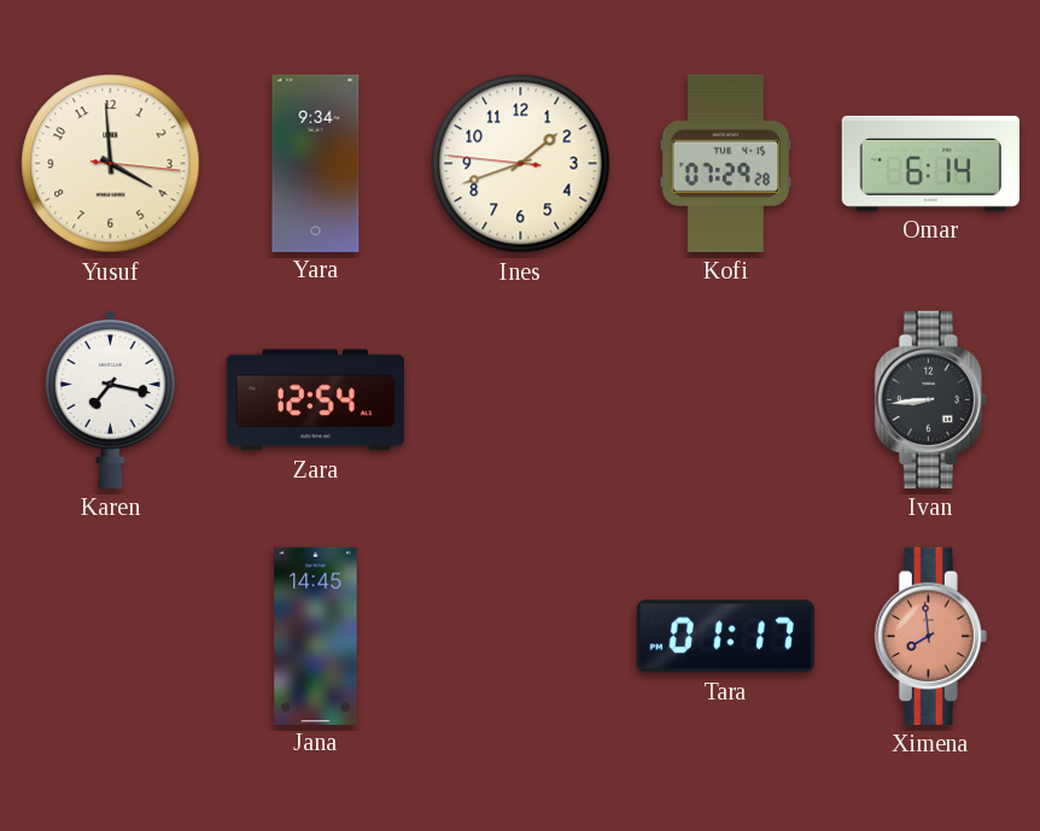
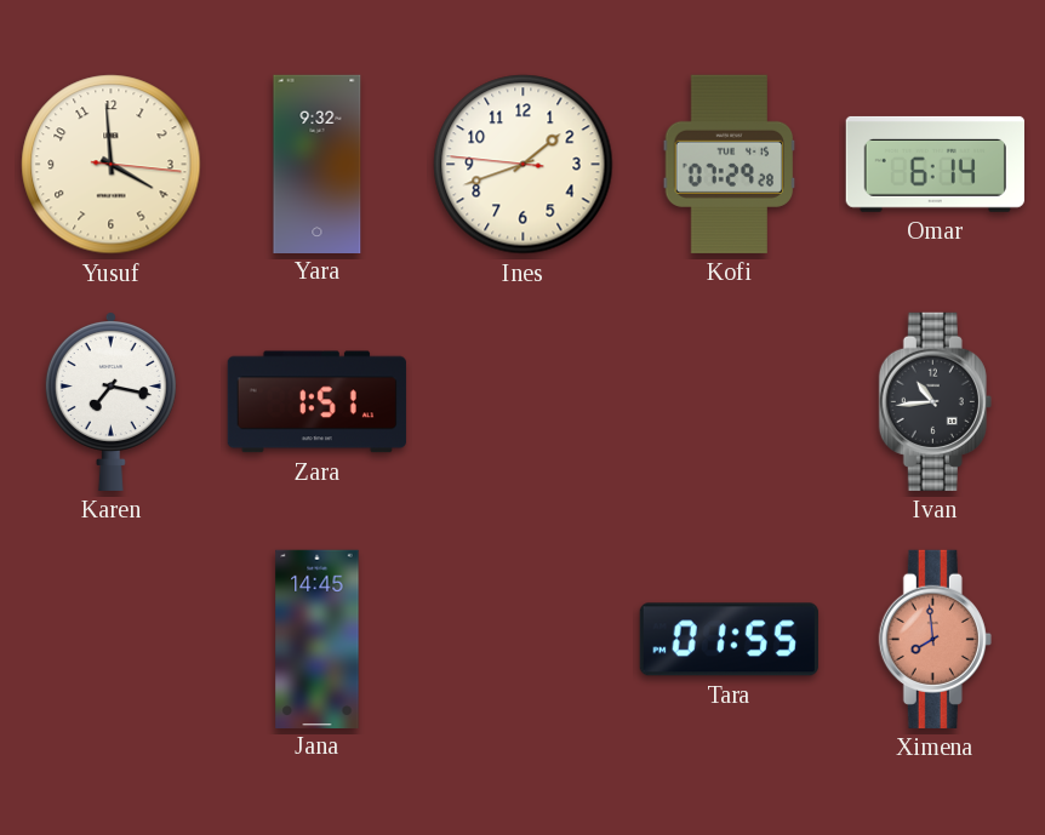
Yara: 9:34 -> 9:32
Zara: 12:54 -> 1:51
Ivan: 8:44 -> 10:44
Tara: 01:17 -> 01:55
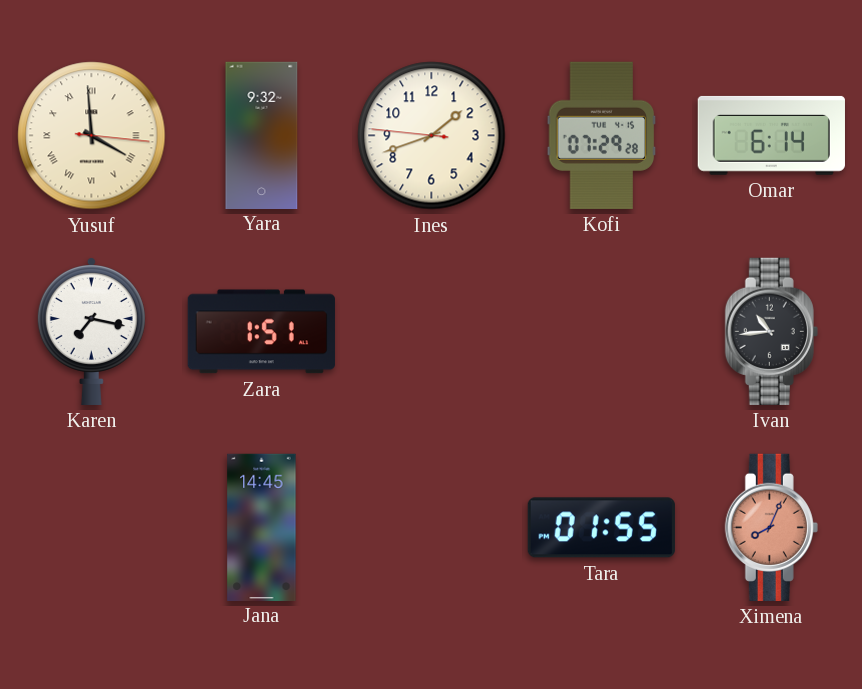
Yusuf numerals: Arabic -> Roman
Ximena: 7:59 -> 8:04
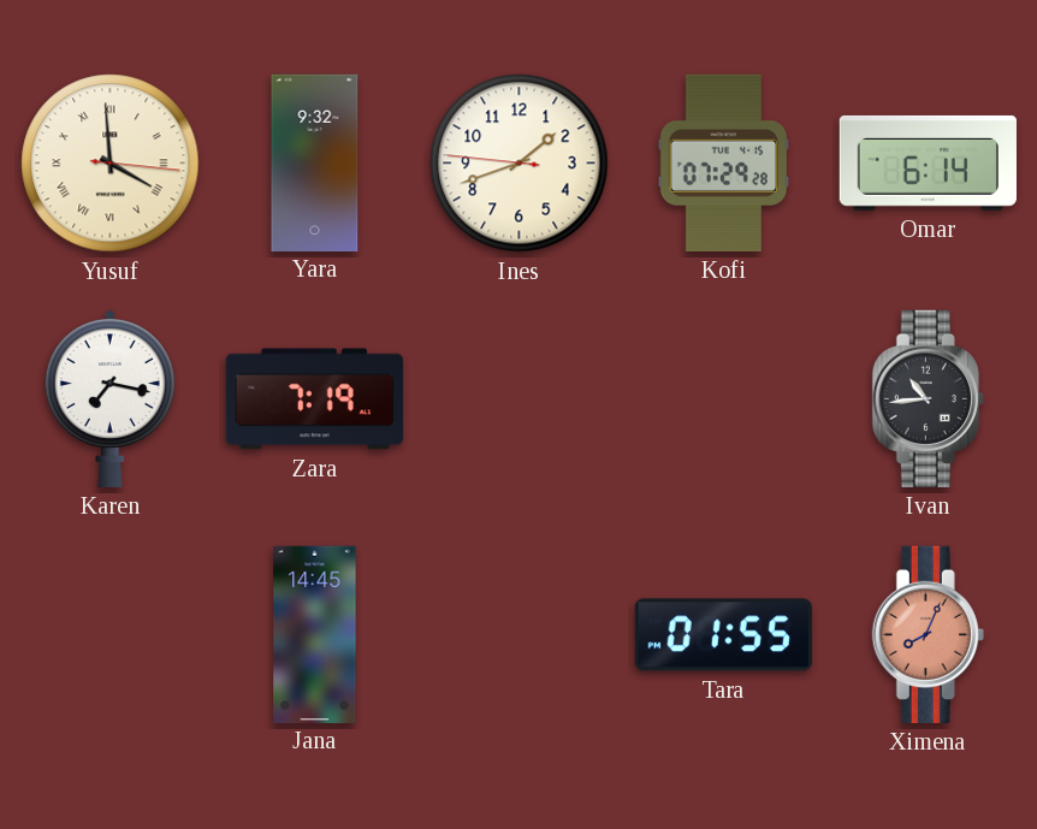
Zara: 1:51 -> 7:19
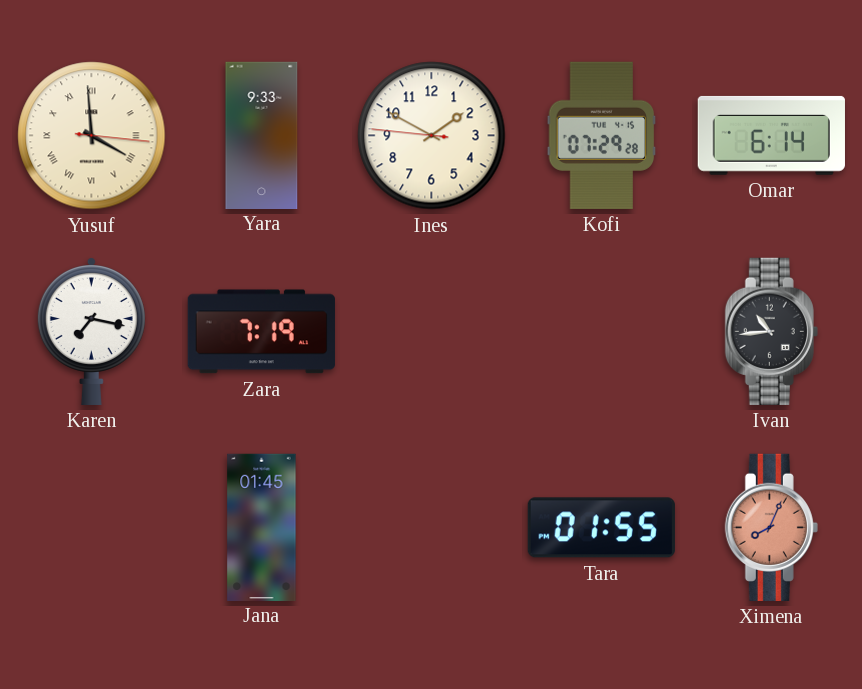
Yara: 9:32 -> 9:33
Ines: 1:41 -> 1:49
Jana: 14:45 -> 01:45
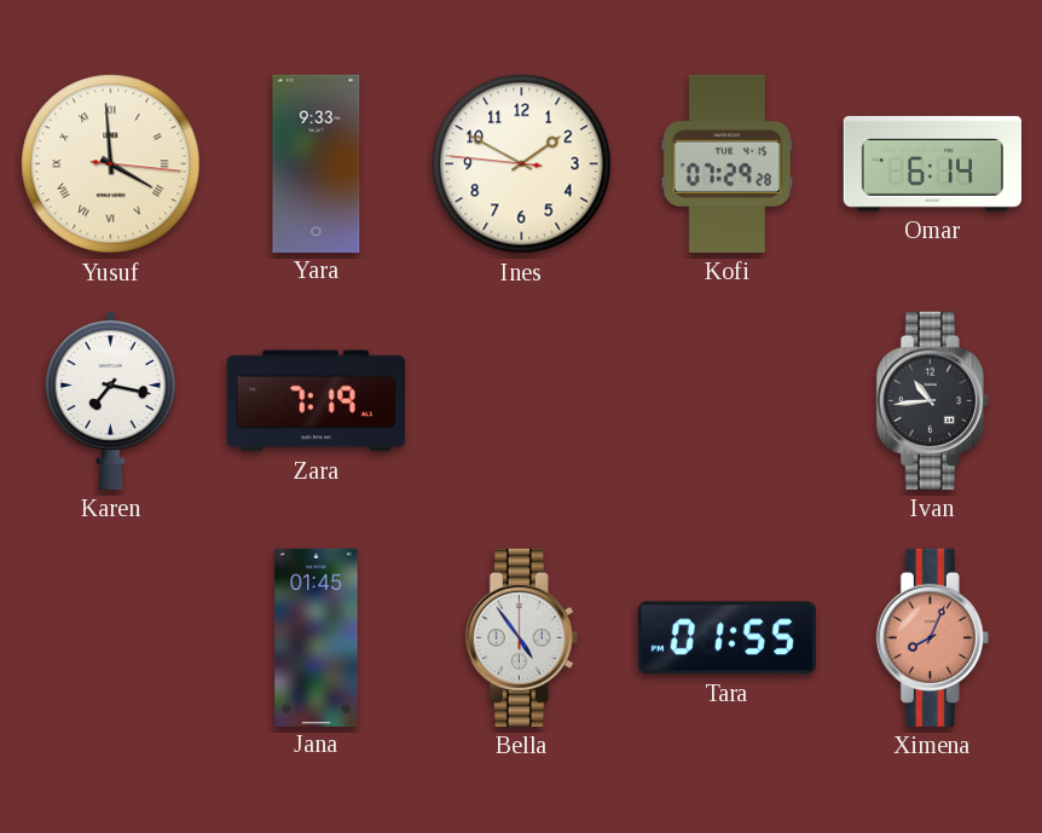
Bella: none -> 4:54
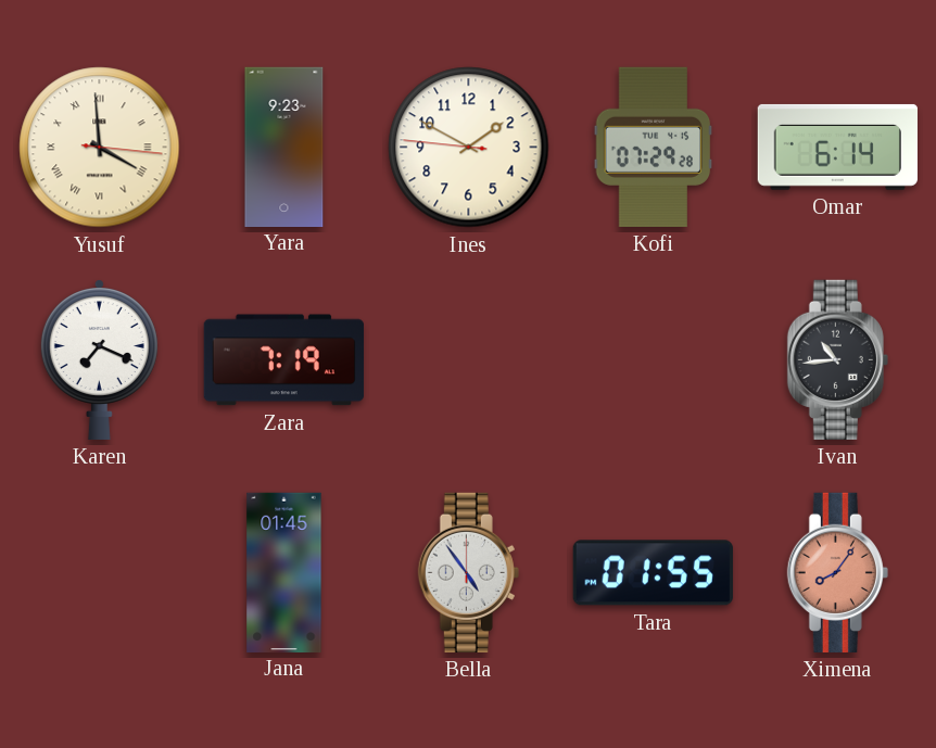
Yara: 9:33 -> 9:23
Karen: 7:17 -> 7:19
Ximena: 8:04 -> 8:06
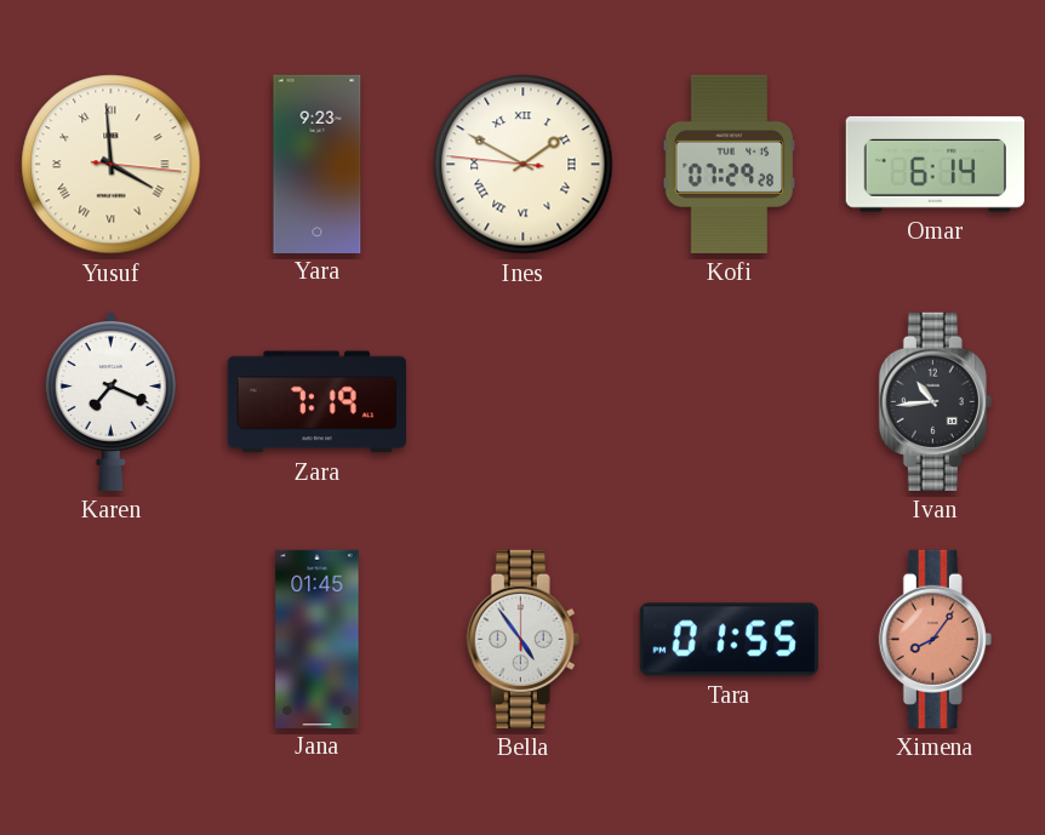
Ines numerals: Arabic -> Roman
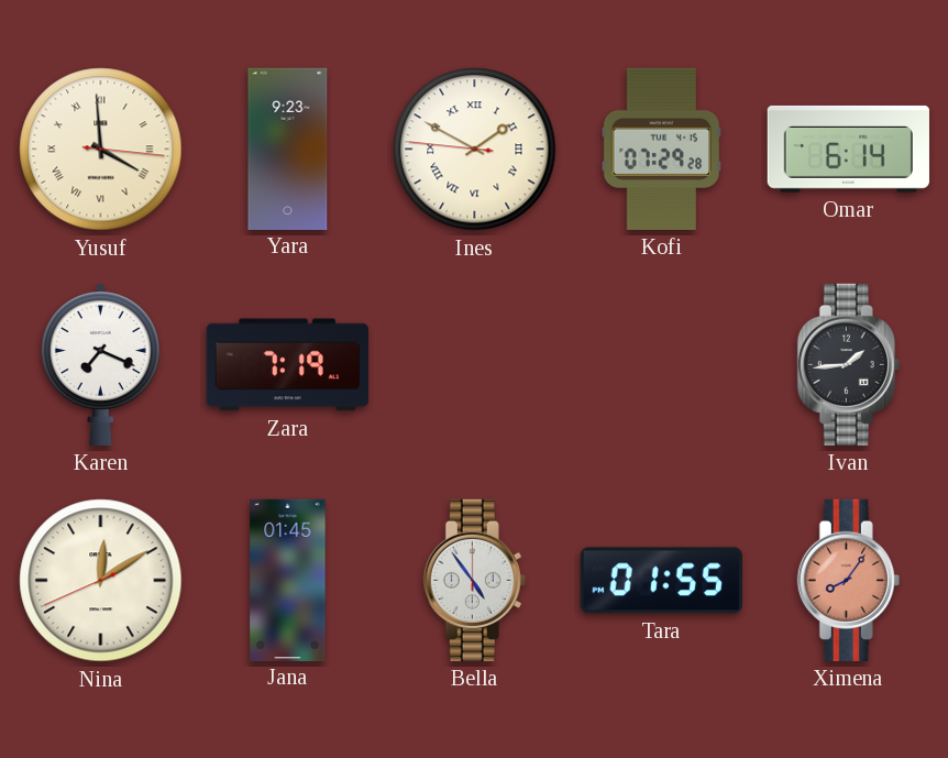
Ivan: 10:44 -> 1:44
Nina: none -> 12:09
